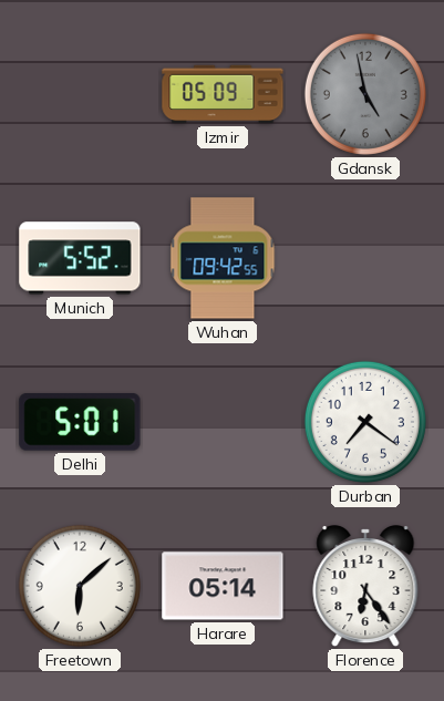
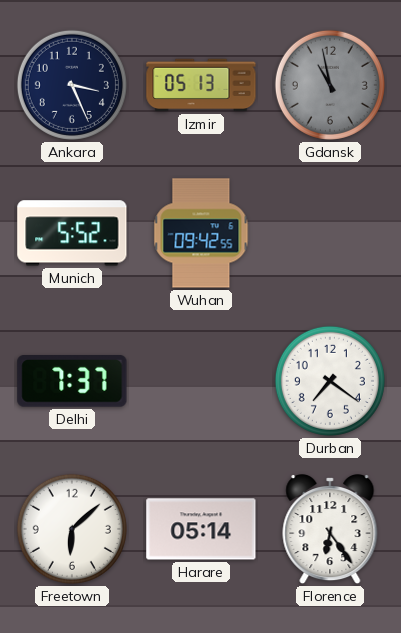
Ankara: none -> 3:26
Izmir: 05:09 -> 05:13
Gdansk: 4:58 -> 10:58
Delhi: 5:01 -> 7:37
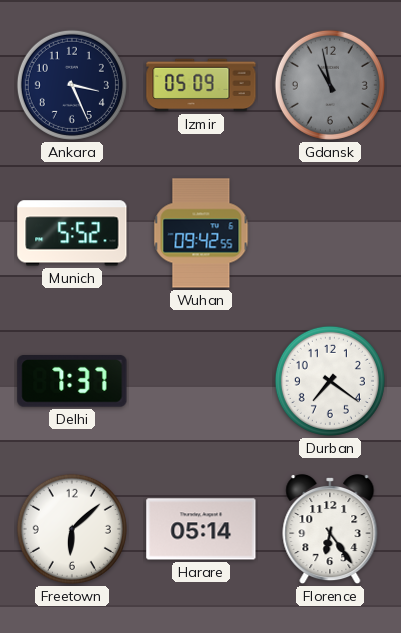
Izmir: 05:13 -> 05:09
